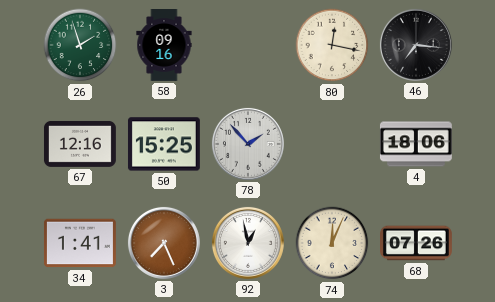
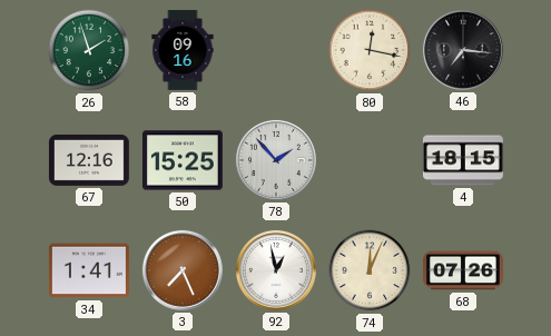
4: 18:06 -> 18:15
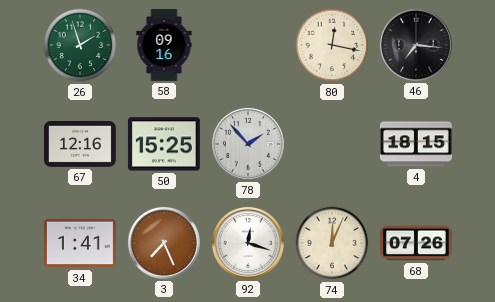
92: 12:58 -> 12:18
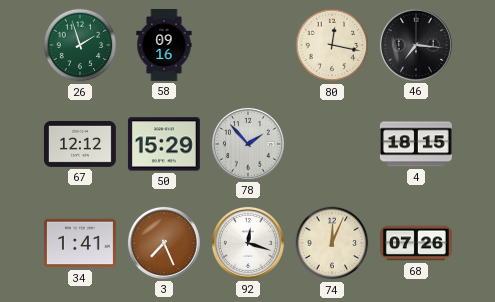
67: 12:16 -> 12:12
50: 15:25 -> 15:29
